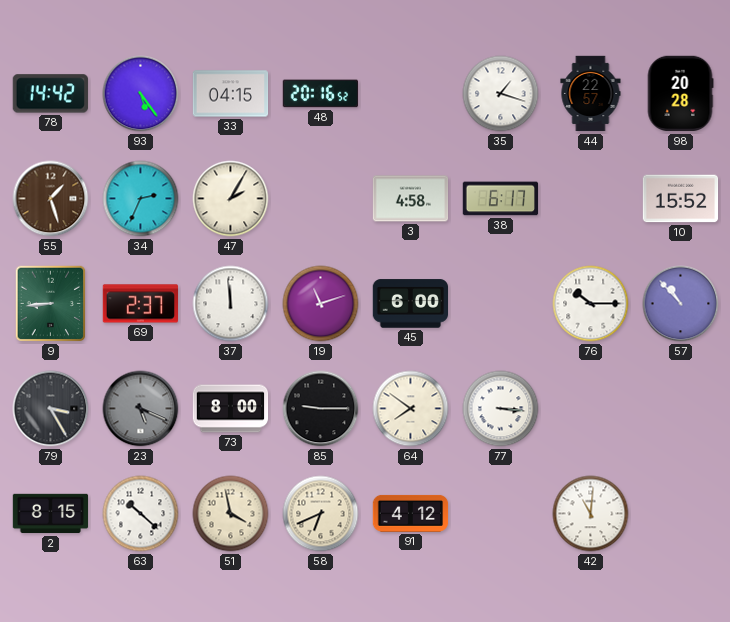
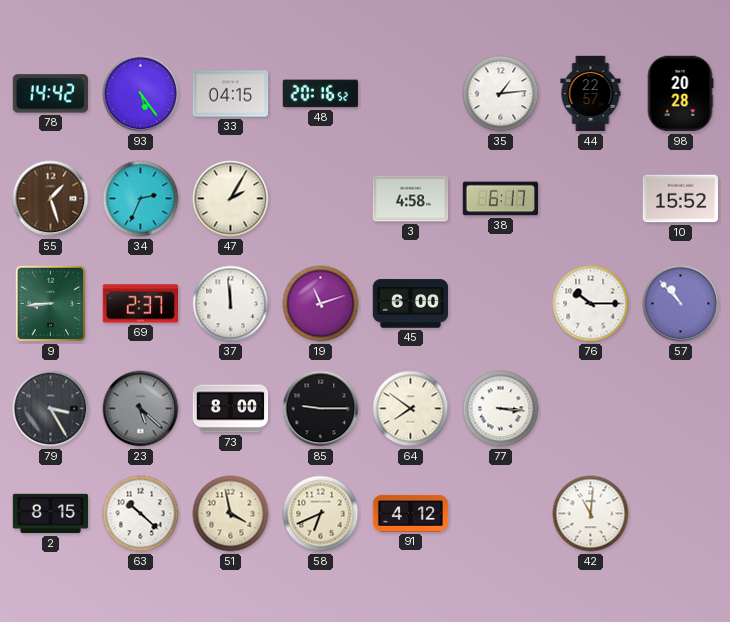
35: 1:18 -> 1:14
23: 5:19 -> 5:22
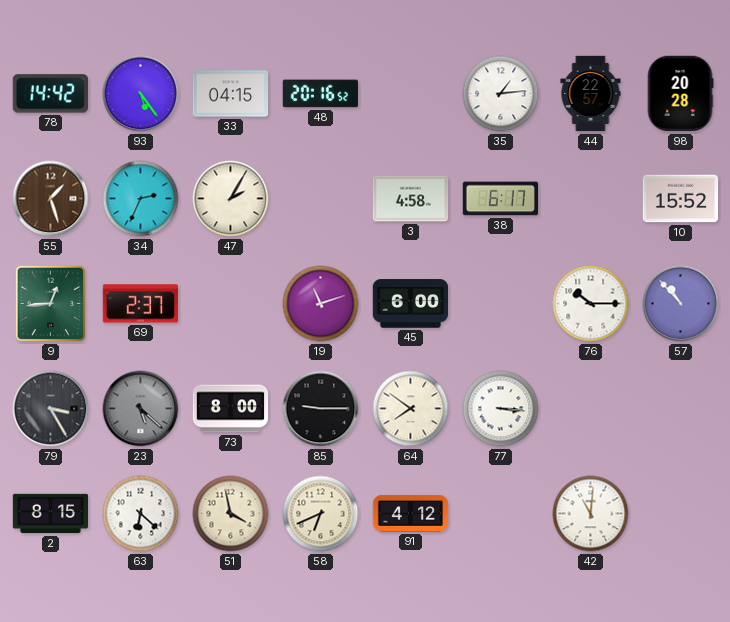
9: 8:44 -> 12:44
37: 11:59 -> none
63: 10:22 -> 6:22
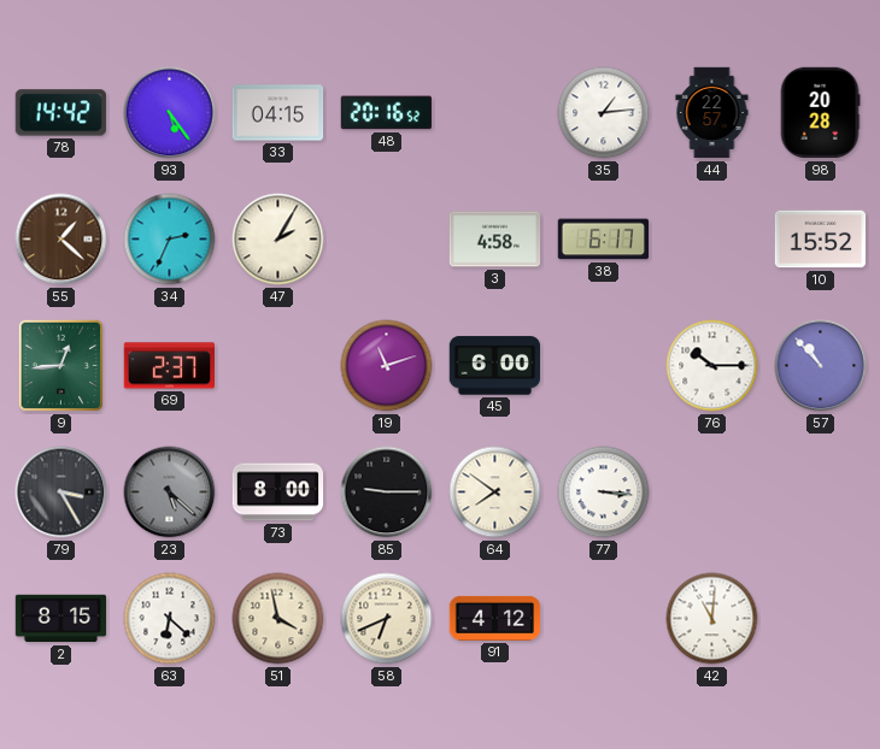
55: 1:27 -> 1:22
